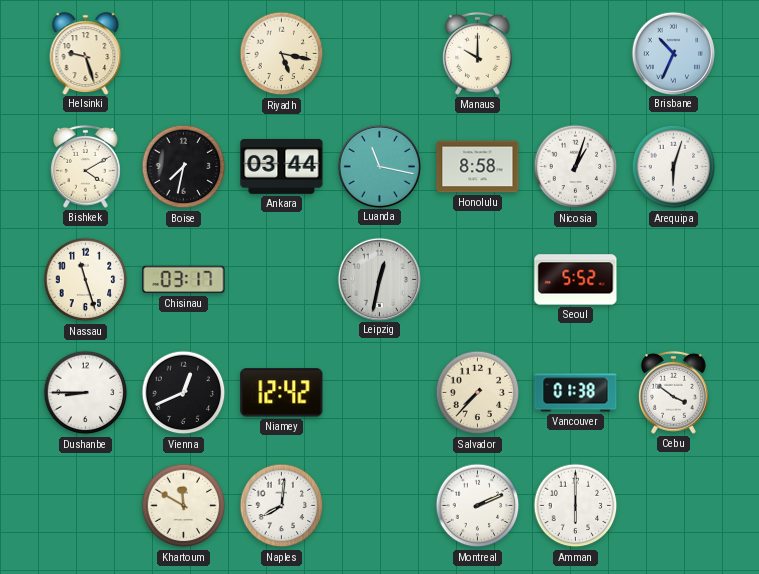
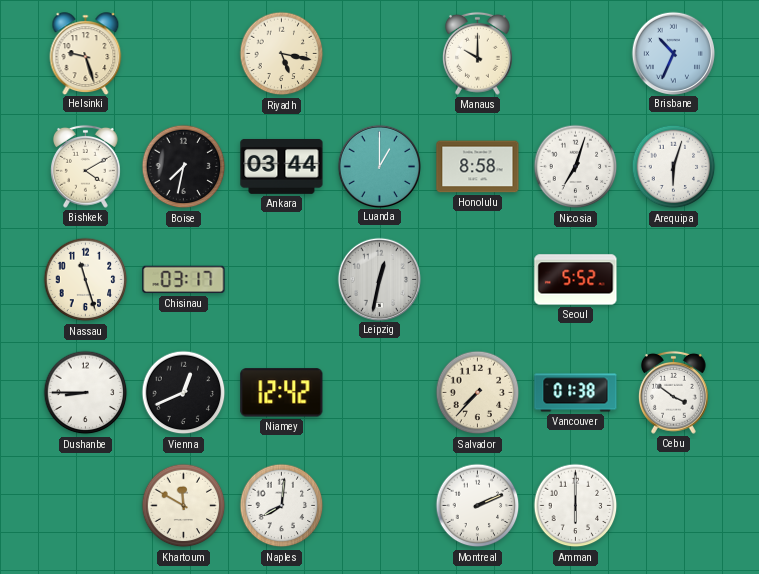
Luanda: 11:17 -> 1:00
Nicosia: 1:03 -> 7:03
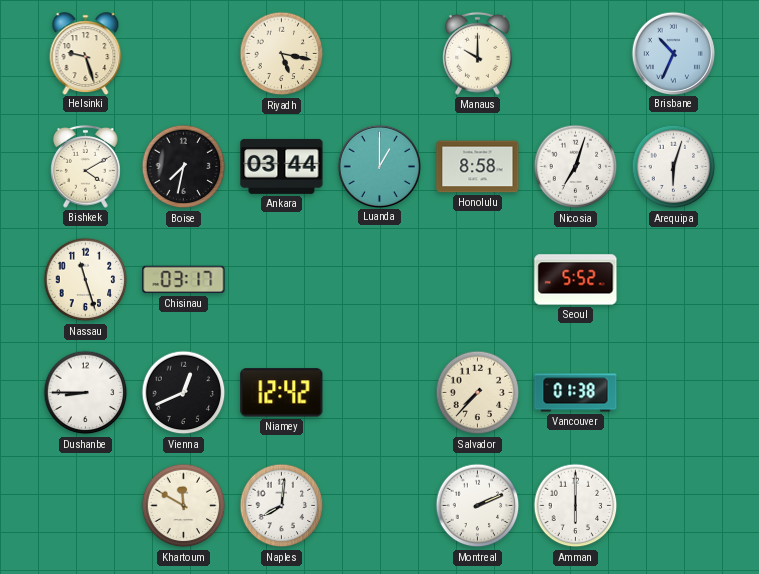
Leipzig: 12:32 -> none
Cebu: 3:51 -> none
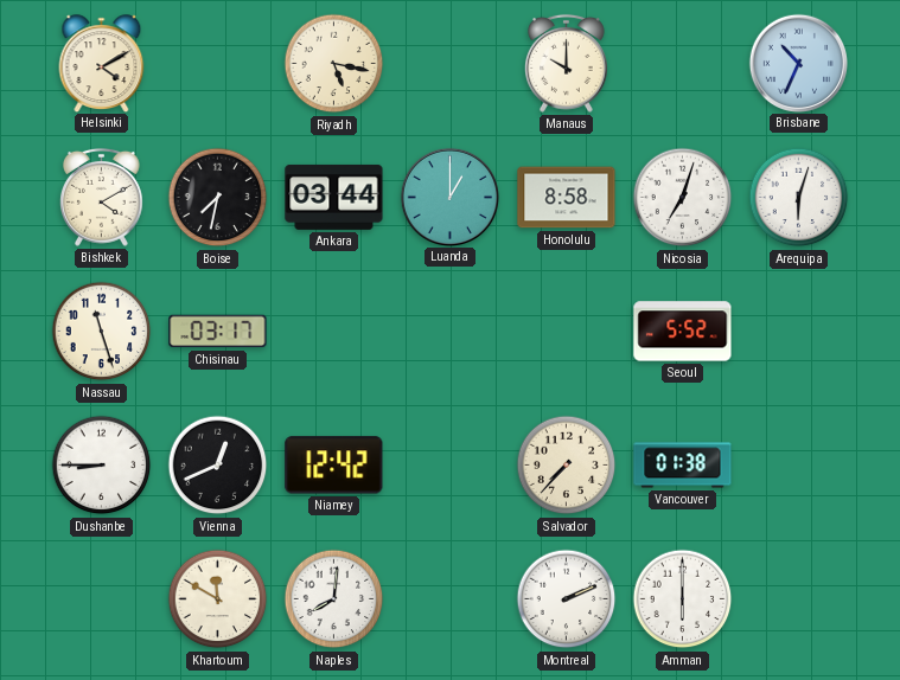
Helsinki: 9:27 -> 4:10
